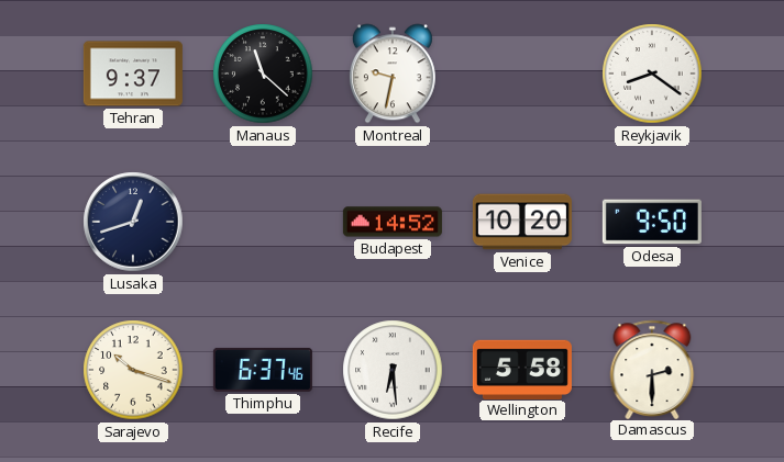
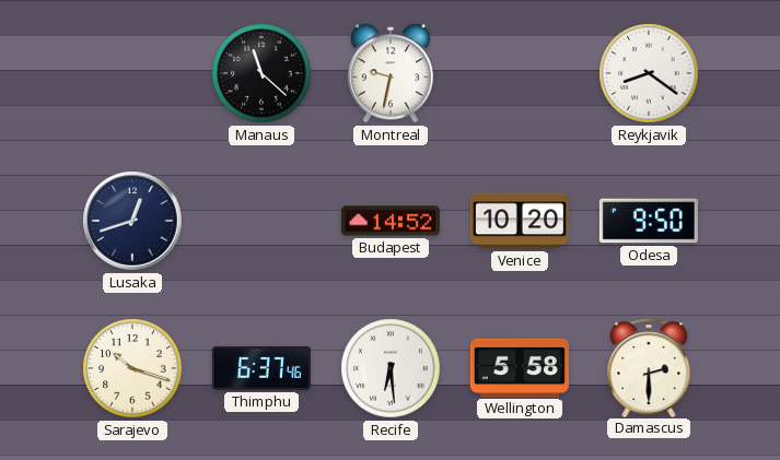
Tehran: 9:37 -> none
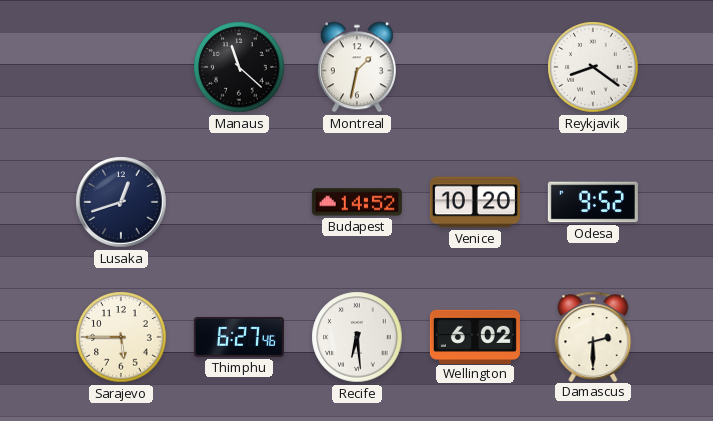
Montreal: 9:32 -> 1:32
Odesa: 9:50 -> 9:52
Sarajevo: 10:18 -> 5:45
Thimphu: 6:37 -> 6:27
Wellington: 5:58 -> 6:02
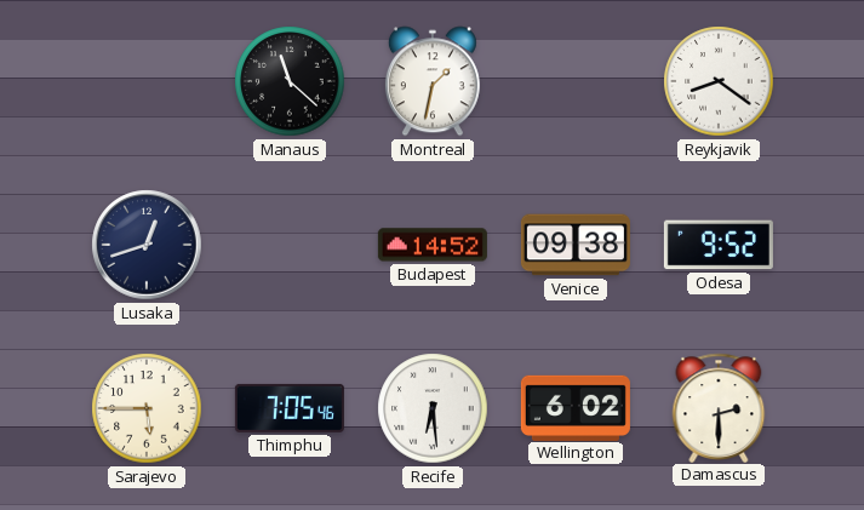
Venice: 10:20 -> 09:38
Thimphu: 6:27 -> 7:05
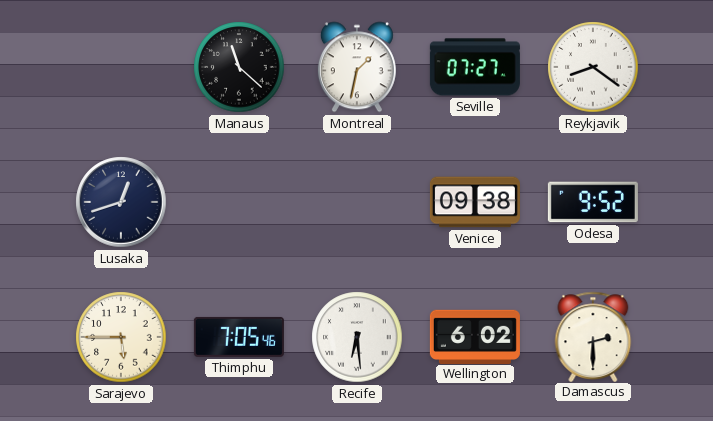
Seville: none -> 07:27
Budapest: 14:52 -> none
